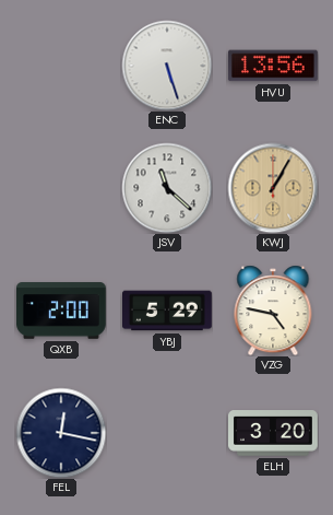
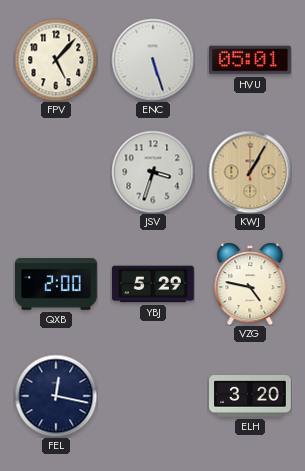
FPV: none -> 5:07
HVU: 13:56 -> 05:01
JSV: 11:22 -> 3:33
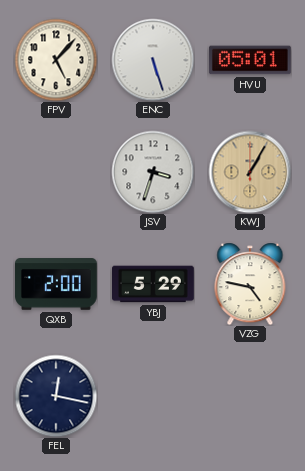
ELH: 3:20 -> none
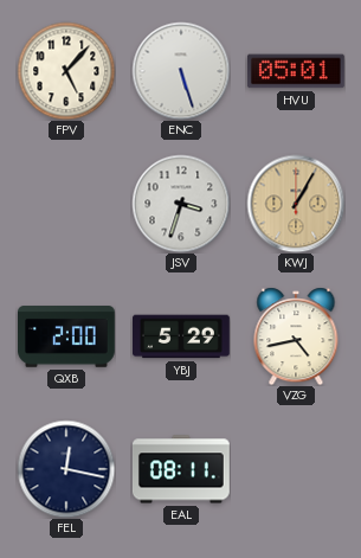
VZG: 4:47 -> 4:43
EAL: none -> 08:11
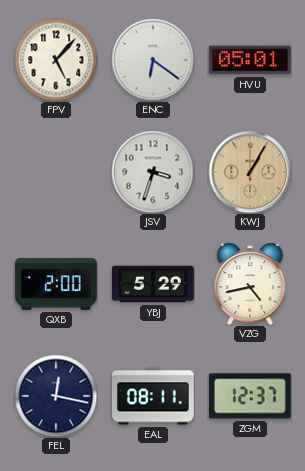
ENC: 5:27 -> 6:21
ZGM: none -> 12:37
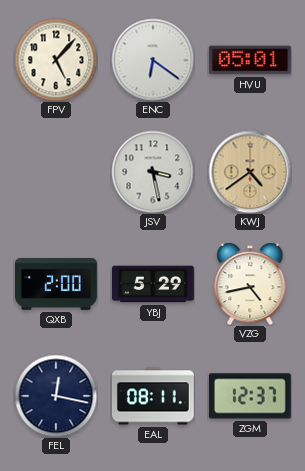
JSV: 3:33 -> 3:28
KWJ: 1:05 -> 4:39
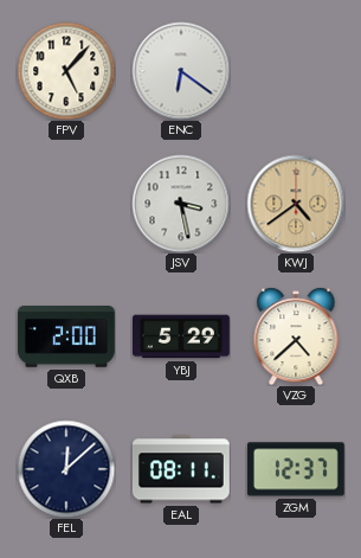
HVU: 05:01 -> none
VZG: 4:43 -> 4:38
FEL: 12:17 -> 12:08
